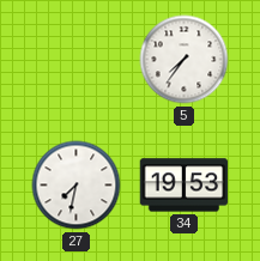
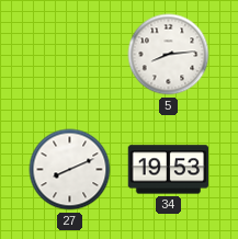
5: 7:36 -> 8:14
27: 7:32 -> 8:11
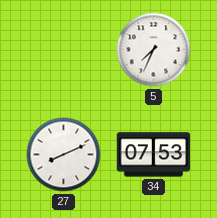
5: 8:14 -> 7:34
34: 19:53 -> 07:53
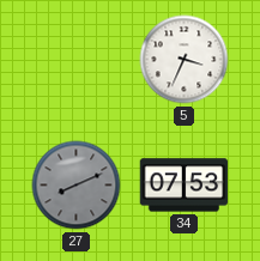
5: 7:34 -> 3:34
27 dial: white -> grey
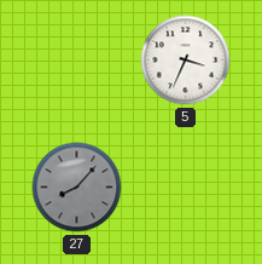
27: 8:11 -> 8:07
34: 07:53 -> none
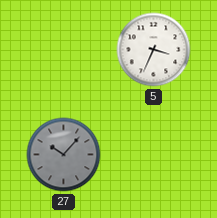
27: 8:07 -> 10:07
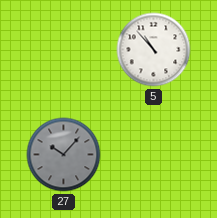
5: 3:34 -> 10:53
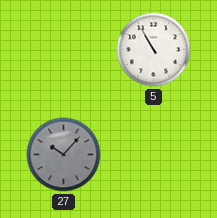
5: 10:53 -> 10:55
